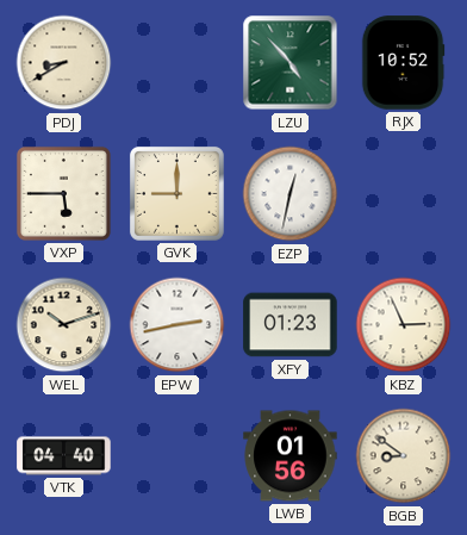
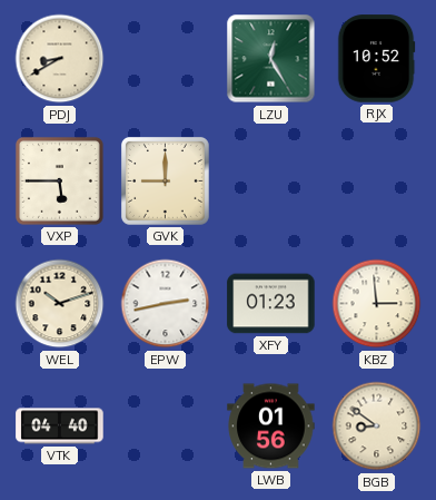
LZU: 4:53 -> 12:25
EZP: 12:32 -> none
KBZ: 2:56 -> 2:59
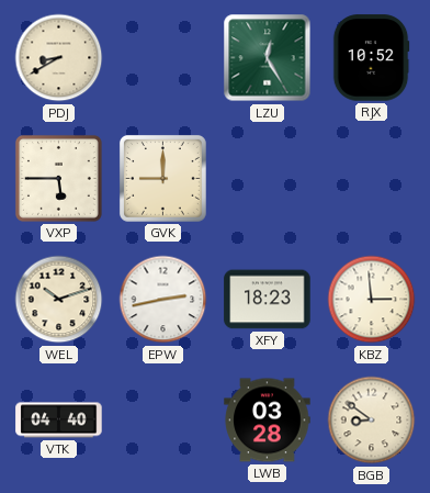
XFY: 01:23 -> 18:23
LWB: 01:56 -> 03:28
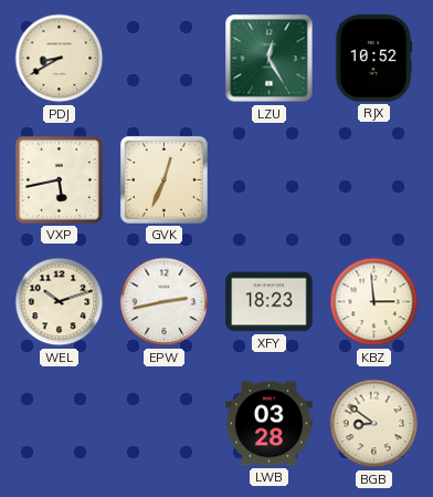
VXP: 5:45 -> 5:43
GVK: 9:00 -> 12:34
VTK: 04:40 -> none
